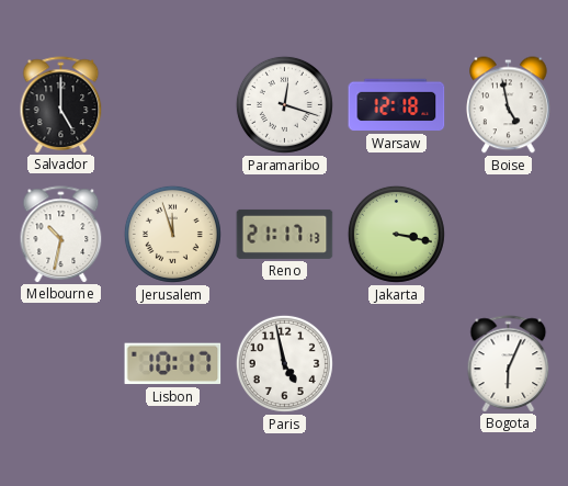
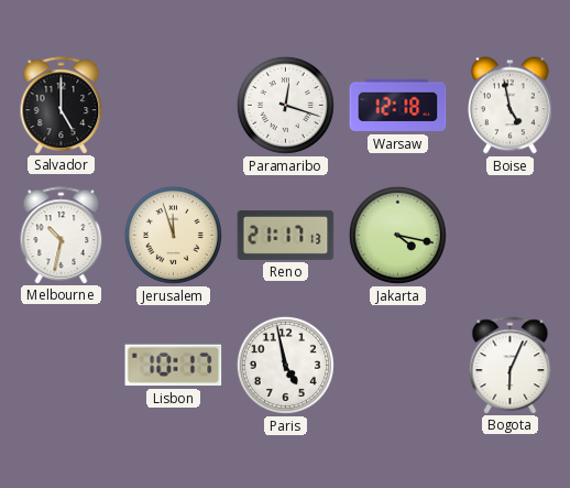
Jakarta: 3:17 -> 4:17
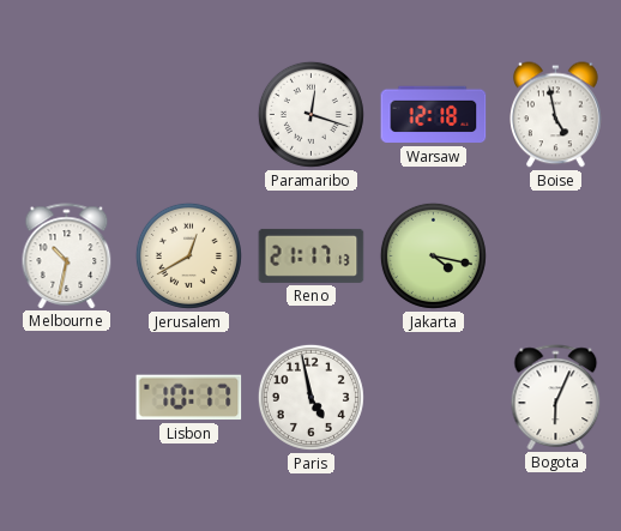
Salvador: 5:00 -> none
Jerusalem: 11:57 -> 12:40
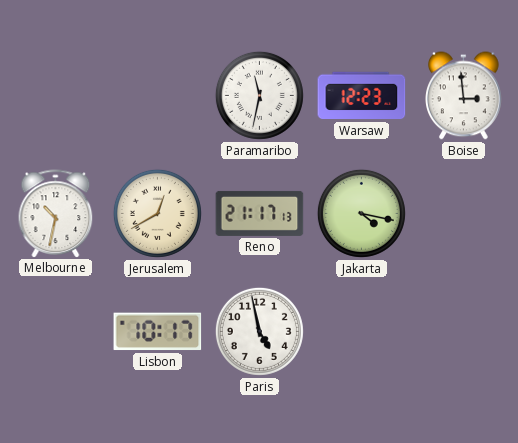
Paramaribo: 12:18 -> 11:32
Warsaw: 12:18 -> 12:23
Boise: 4:58 -> 2:59
Bogota: 6:04 -> none
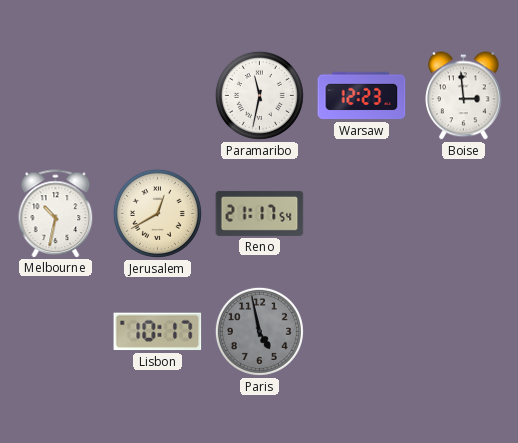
Reno: 21:17:13 -> 21:17:54
Jakarta: 4:17 -> none
Paris dial: white -> grey
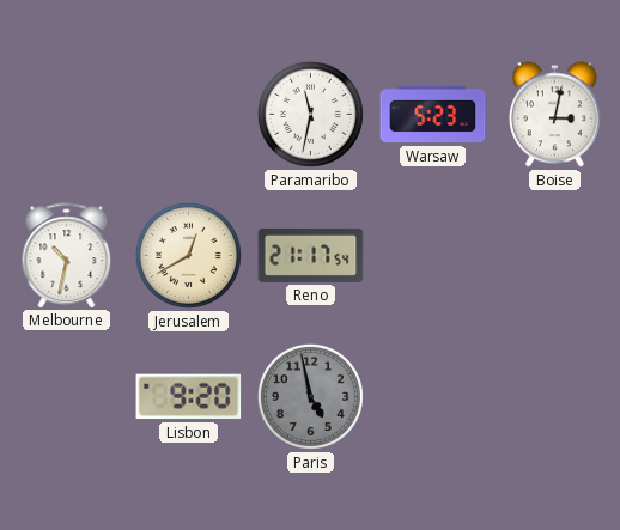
Warsaw: 12:23 -> 5:23
Boise: 2:59 -> 3:02
Lisbon: 10:17 -> 9:20
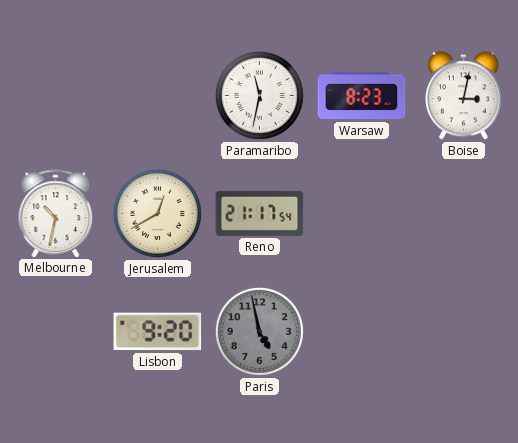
Warsaw: 5:23 -> 8:23
